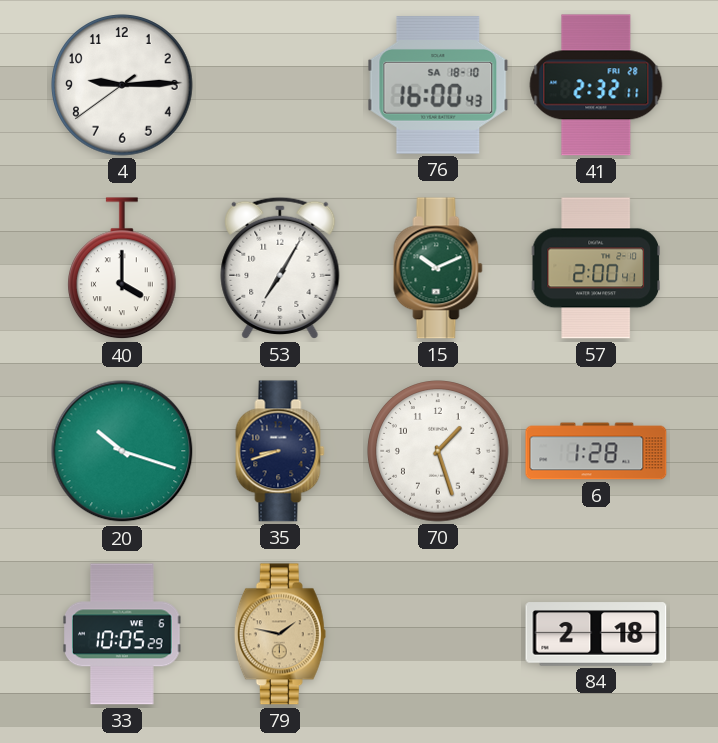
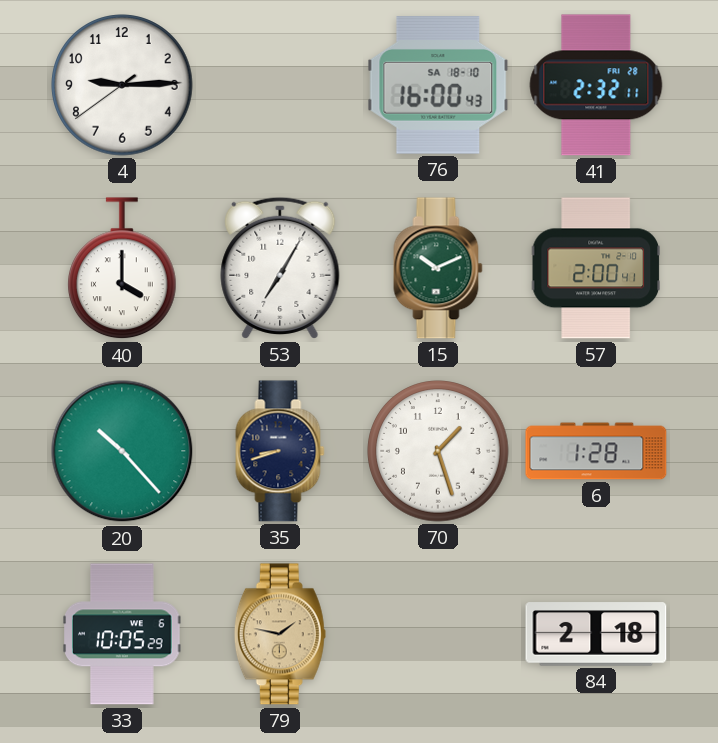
20: 10:18 -> 10:23
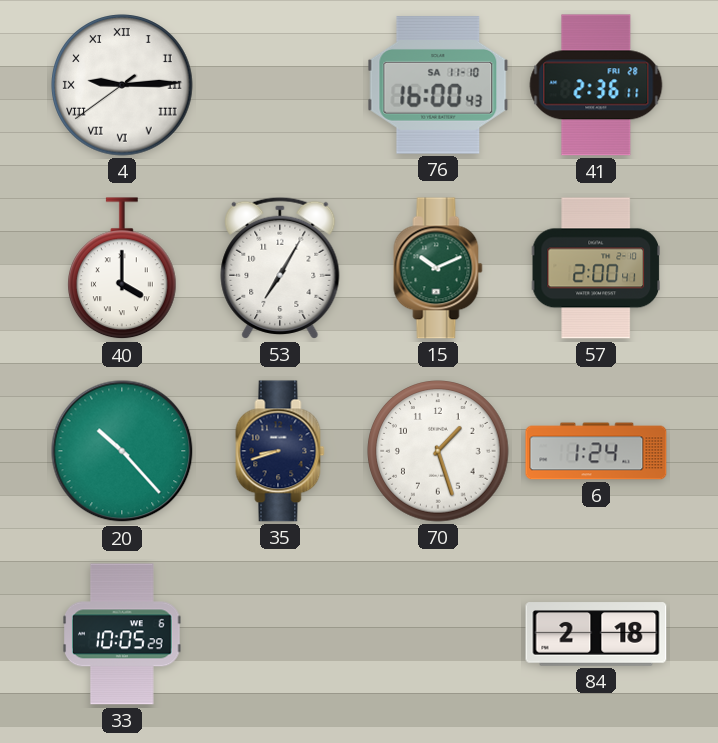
4 numerals: Arabic -> Roman
76 date: SA 18-10 -> SA 11-10
41: 2:32 -> 2:36
6: 1:28 -> 1:24
79: 1:47 -> none
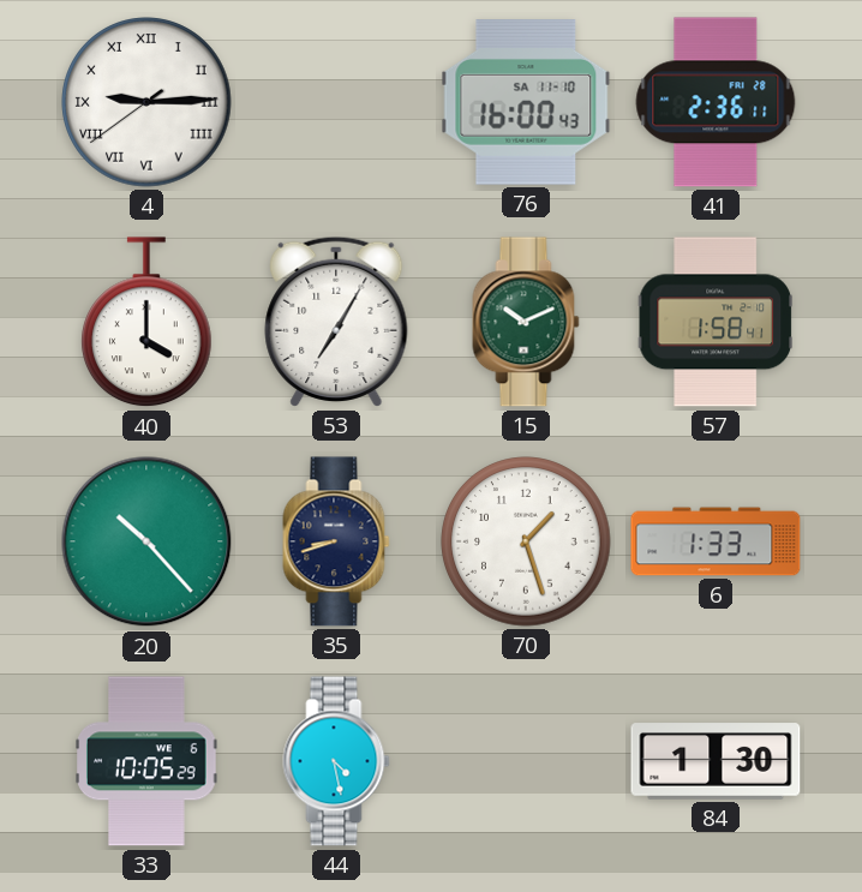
57: 2:00 -> 1:58
6: 1:24 -> 1:33
44: none -> 4:28
84: 2:18 -> 1:30
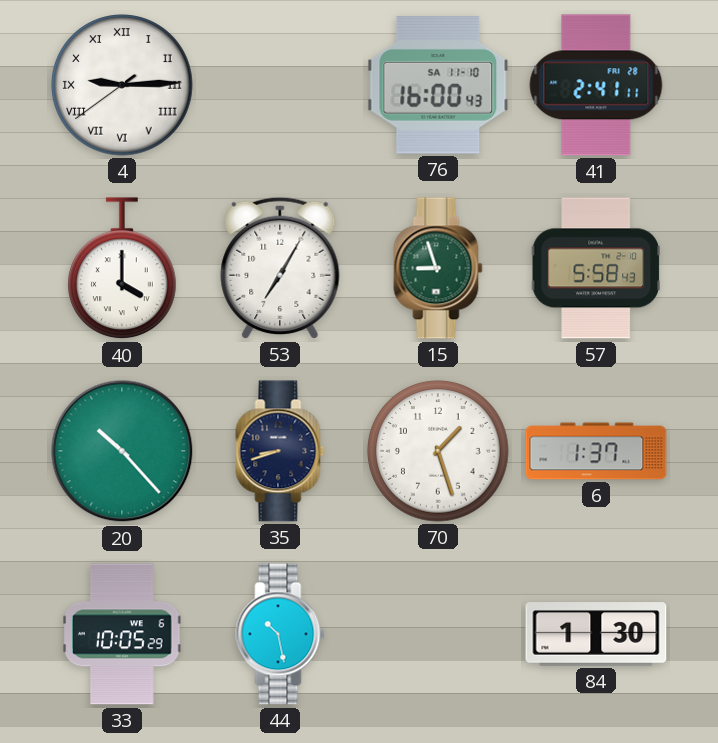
41: 2:36 -> 2:41
15: 10:11 -> 8:57
57: 1:58 -> 5:58
6: 1:33 -> 1:37
44: 4:28 -> 10:28
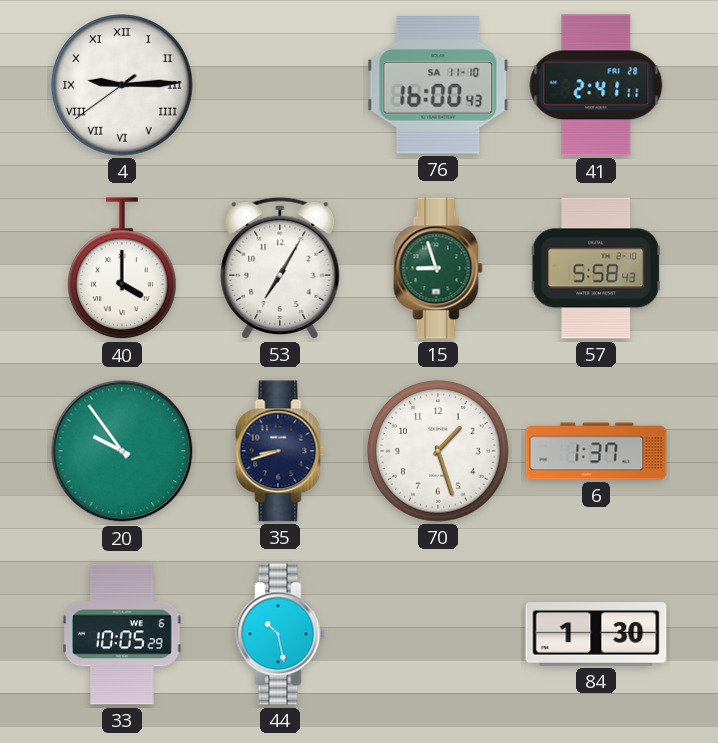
20: 10:23 -> 9:54
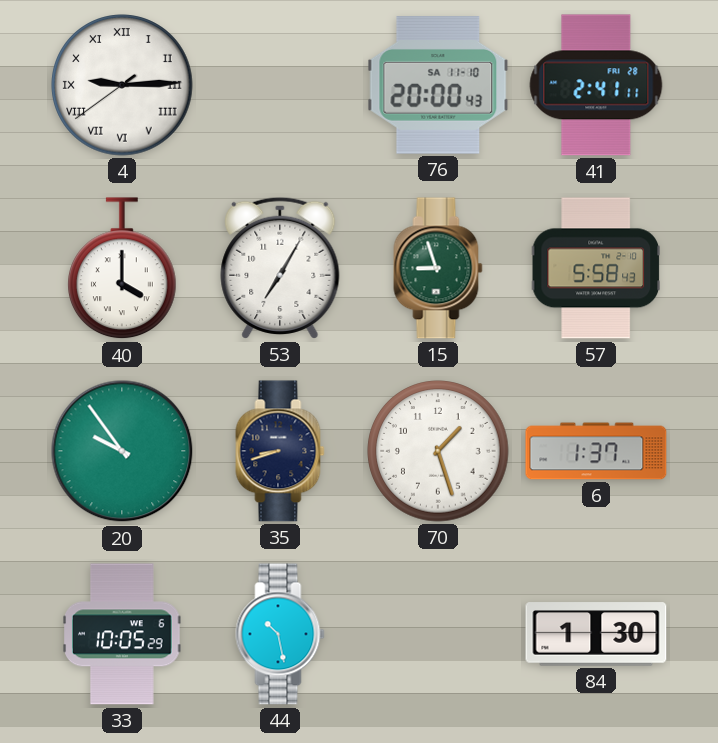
76: 16:00 -> 20:00
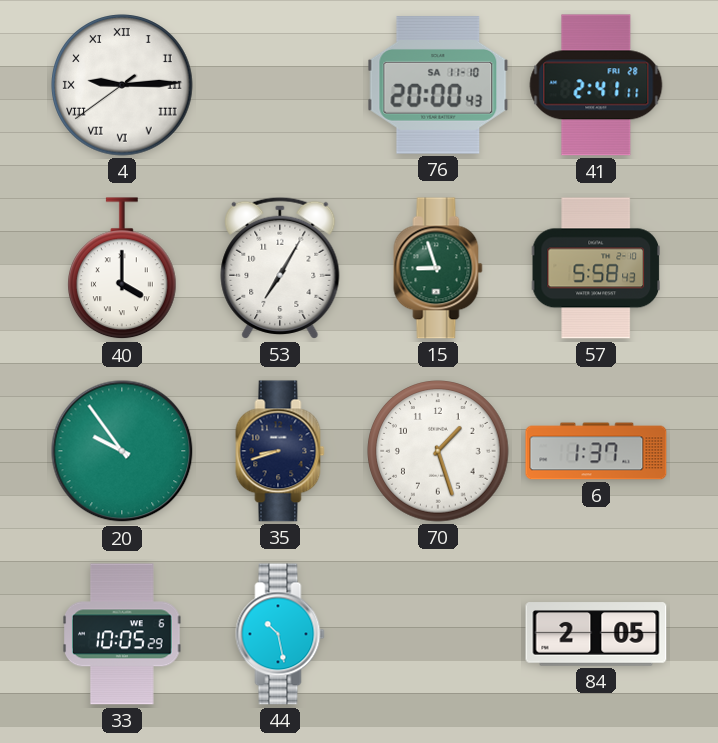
84: 1:30 -> 2:05
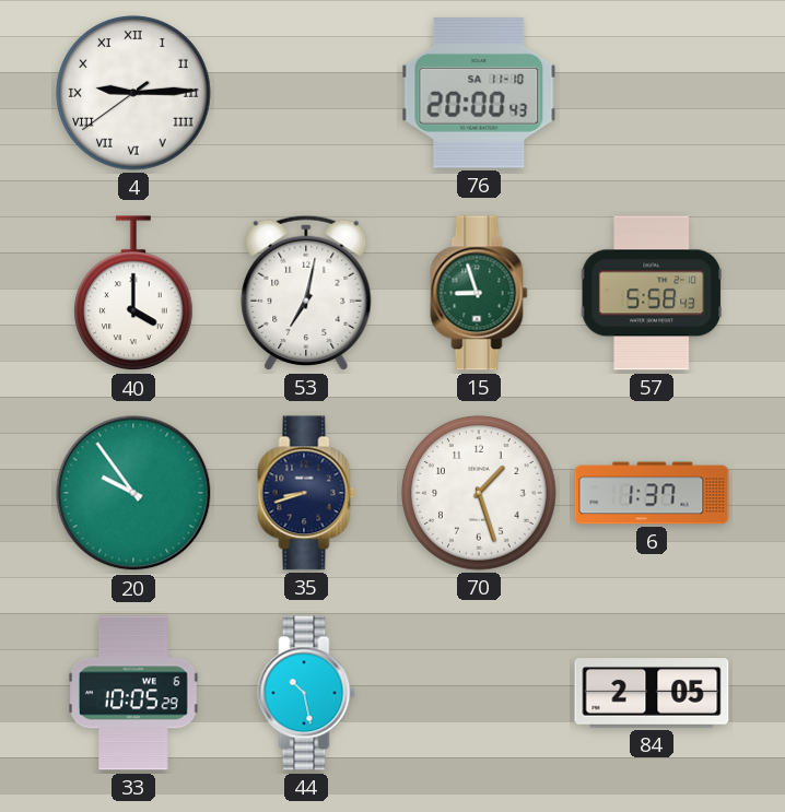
41: 2:41 -> none
53: 7:05 -> 7:02
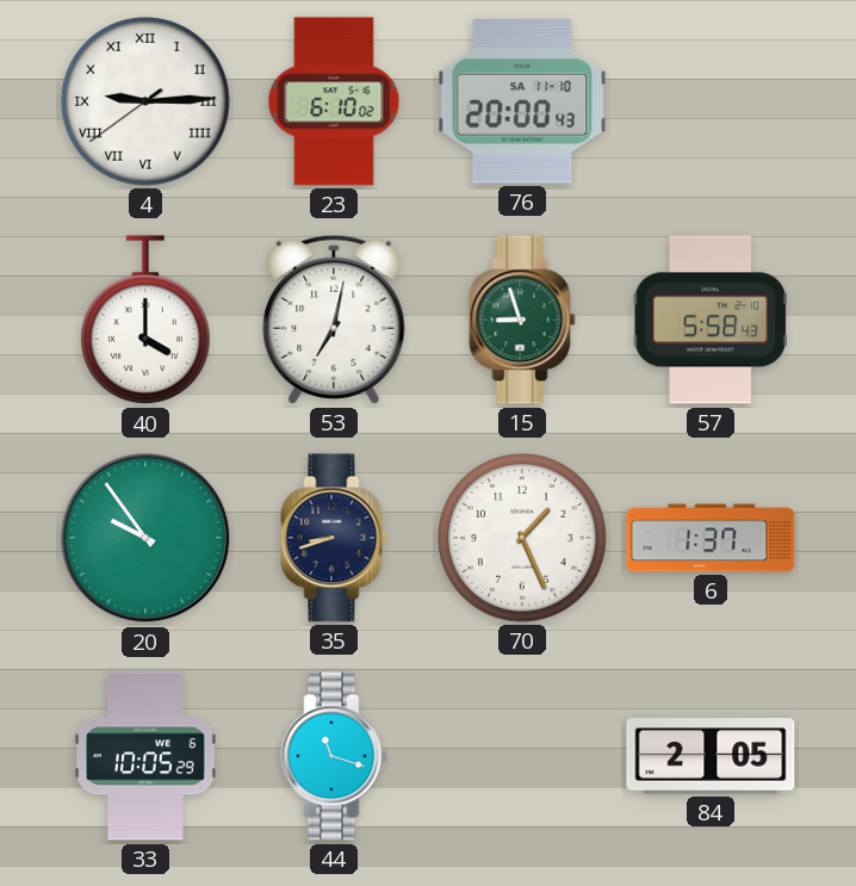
23: none -> 6:10
70: 1:27 -> 1:26
44: 10:28 -> 11:18
